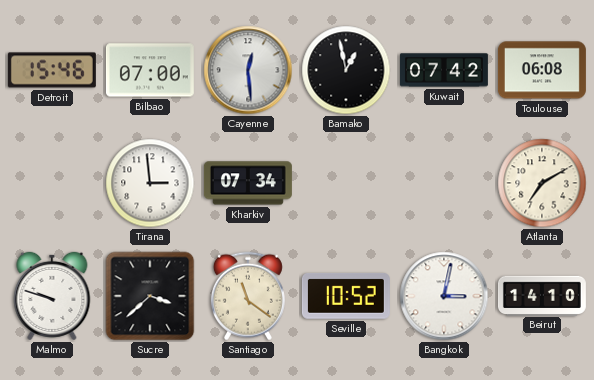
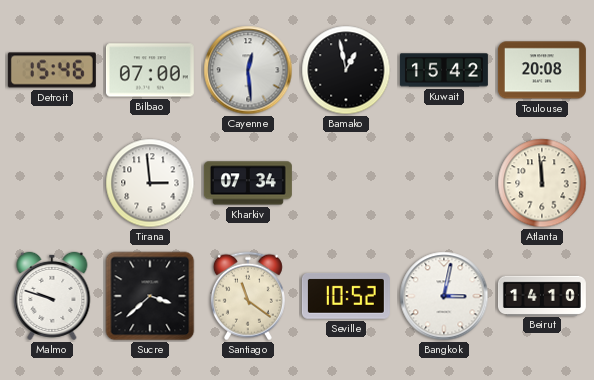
Kuwait: 07:42 -> 15:42
Toulouse: 06:08 -> 20:08
Atlanta: 7:10 -> 11:59
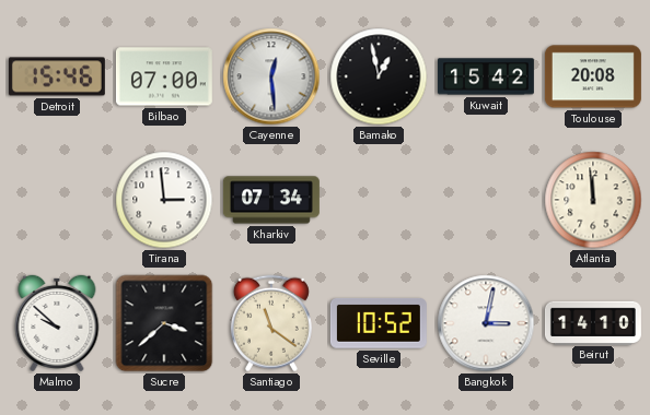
Malmo: 9:48 -> 9:52
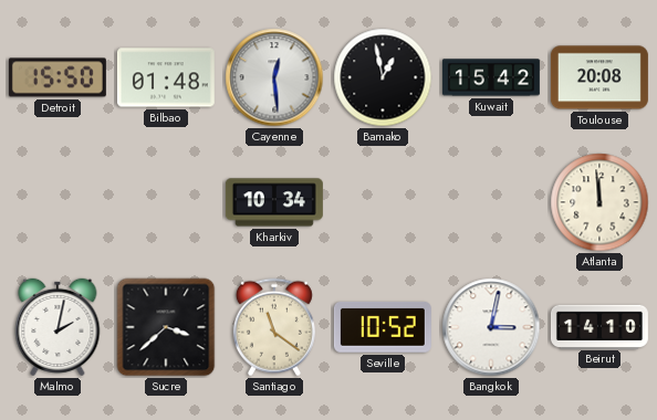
Detroit: 15:46 -> 15:50
Bilbao: 07:00 -> 01:48
Tirana: 2:59 -> none
Kharkiv: 07:34 -> 10:34
Malmo: 9:52 -> 2:02
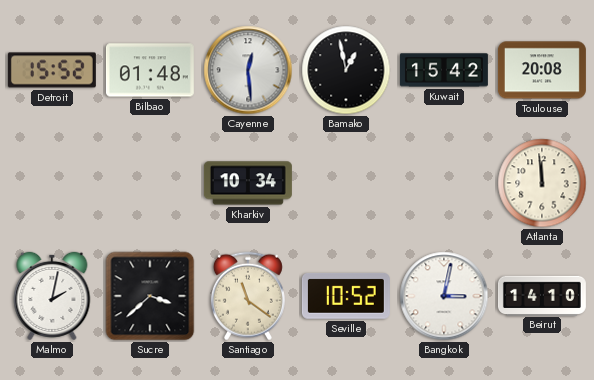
Detroit: 15:50 -> 15:52
